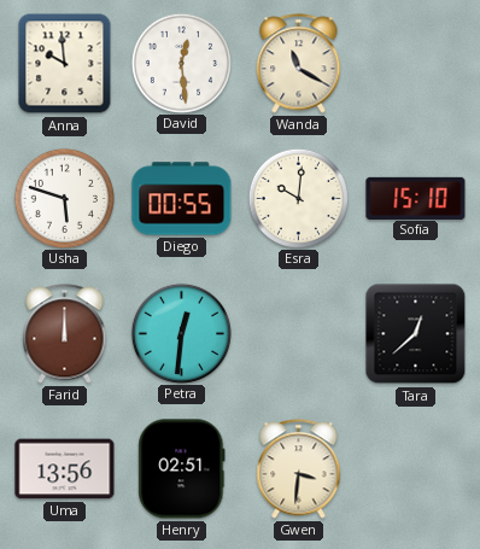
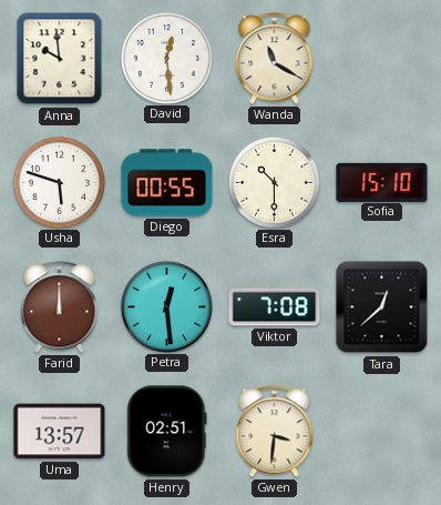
Esra: 10:01 -> 10:30
Petra: 12:31 -> 12:29
Viktor: none -> 7:08
Uma: 13:56 -> 13:57
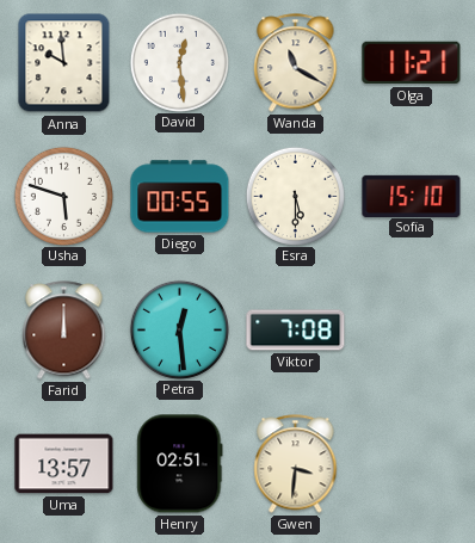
Olga: none -> 11:21
Esra: 10:30 -> 5:30
Tara: 12:38 -> none
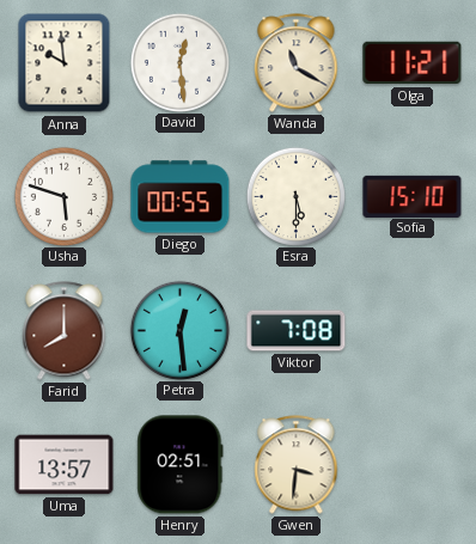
Farid: 12:00 -> 8:00
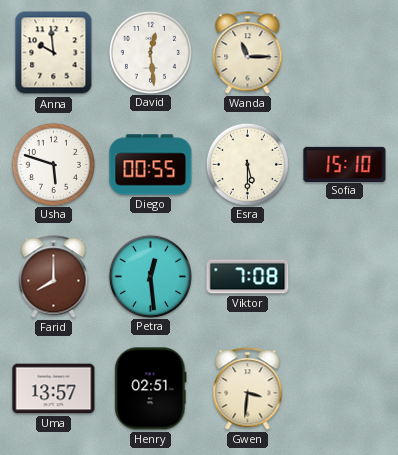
Wanda: 11:20 -> 11:15
Olga: 11:21 -> none
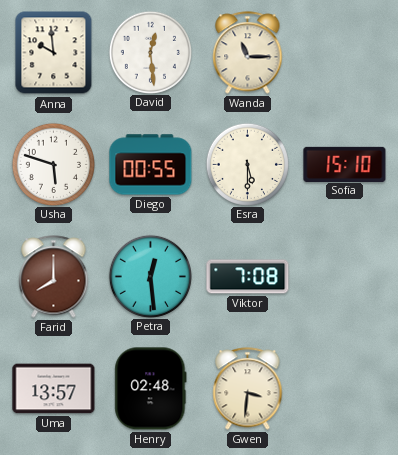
Henry: 02:51 -> 02:48
